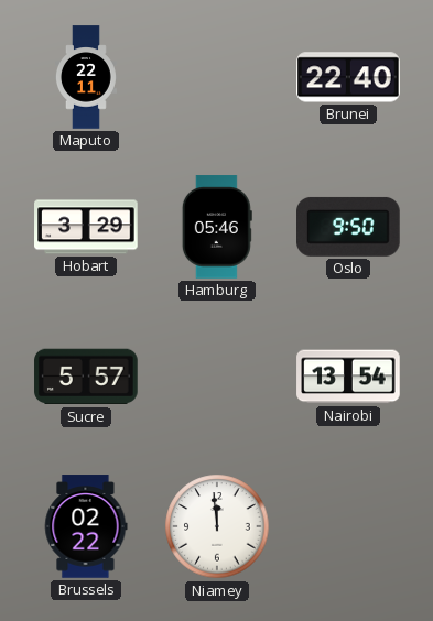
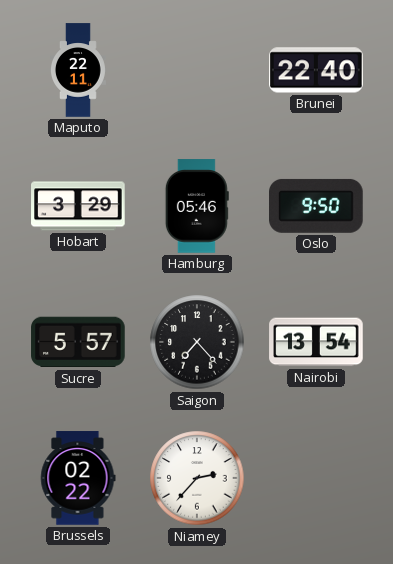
Saigon: none -> 7:23
Niamey: 11:59 -> 2:37
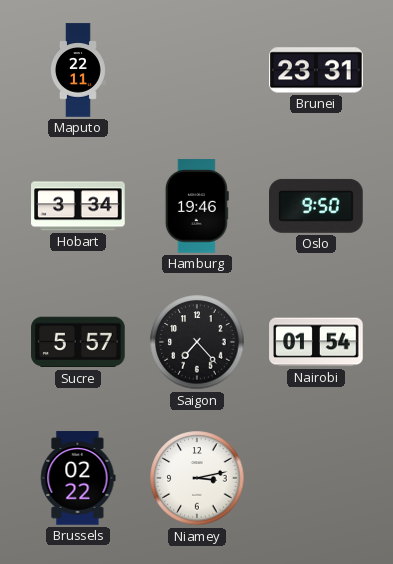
Brunei: 22:40 -> 23:31
Hobart: 3:29 -> 3:34
Hamburg: 05:46 -> 19:46
Nairobi: 13:54 -> 01:54
Niamey: 2:37 -> 3:13
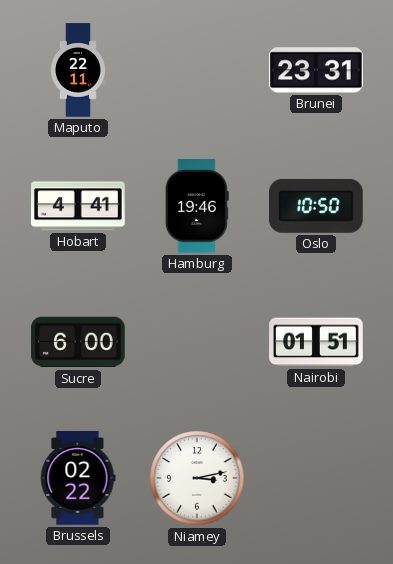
Hobart: 3:34 -> 4:41
Oslo: 9:50 -> 10:50
Sucre: 5:57 -> 6:00
Saigon: 7:23 -> none
Nairobi: 01:54 -> 01:51
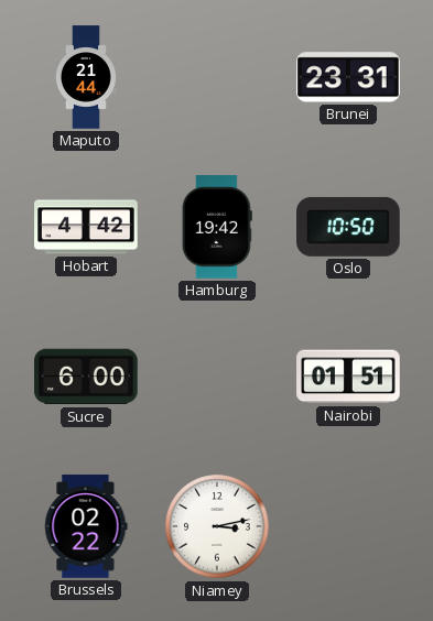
Maputo: 22:11 -> 21:44
Hobart: 4:41 -> 4:42
Hamburg: 19:46 -> 19:42
